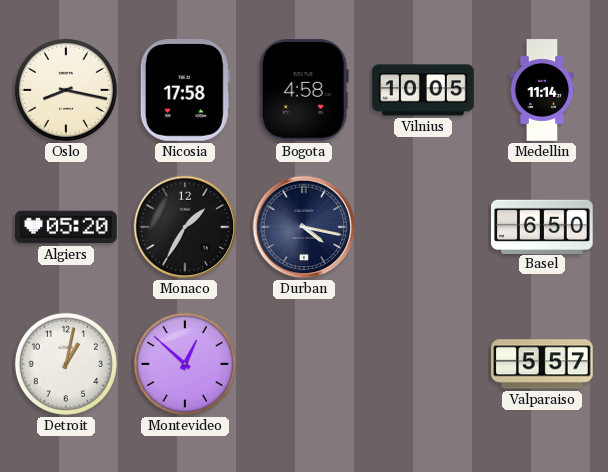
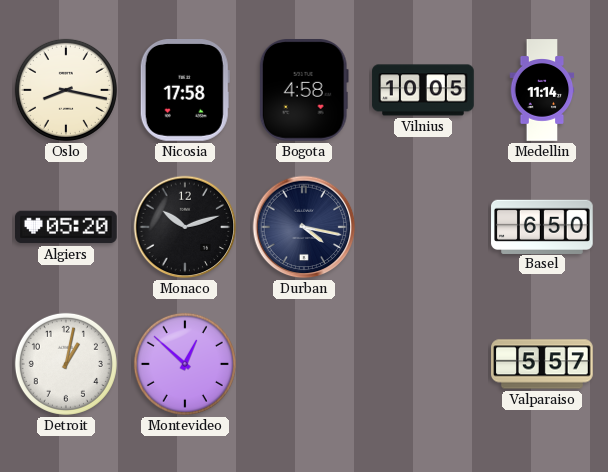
Monaco: 1:35 -> 10:12
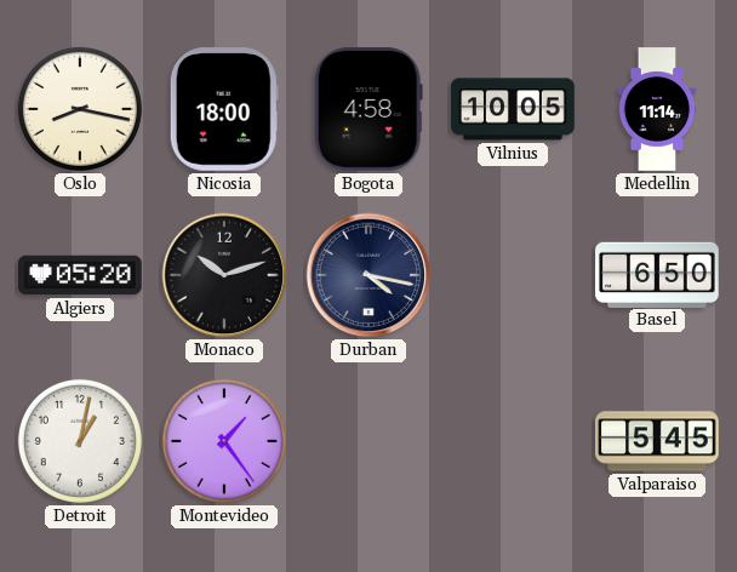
Nicosia: 17:58 -> 18:00
Montevideo: 12:52 -> 1:24
Valparaiso: 5:57 -> 5:45
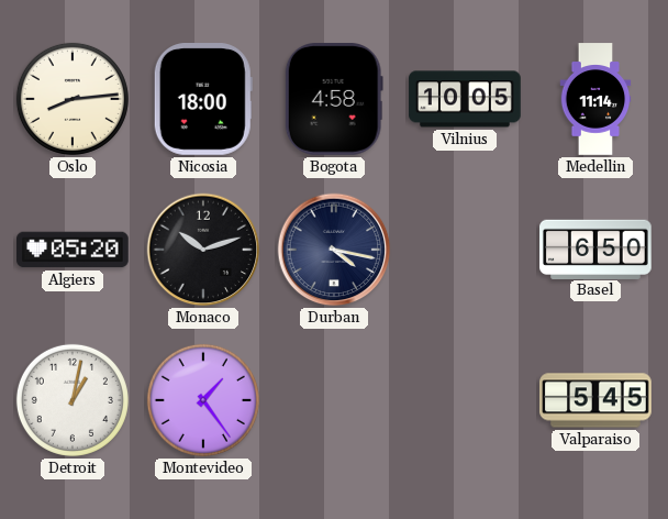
Oslo: 8:17 -> 8:14
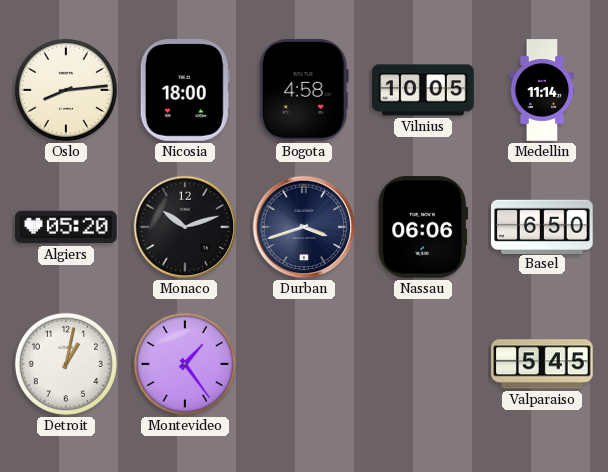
Durban: 4:17 -> 3:42
Nassau: none -> 06:06
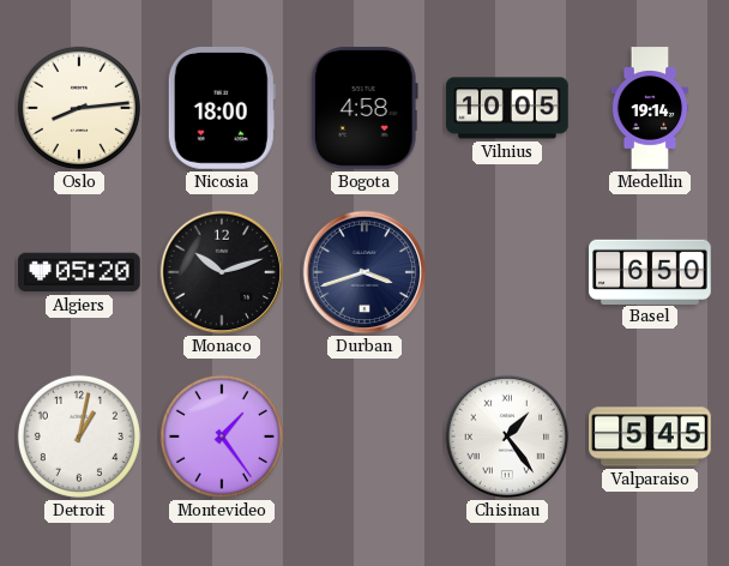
Medellin: 11:14 -> 19:14
Nassau: 06:06 -> none
Chisinau: none -> 1:24
